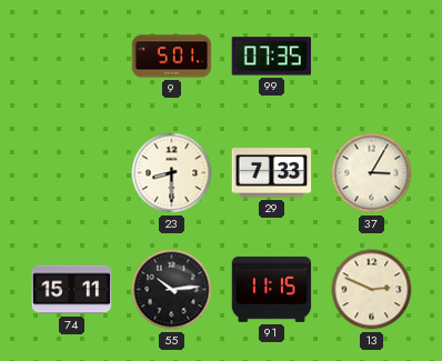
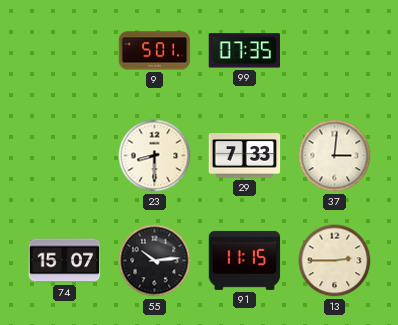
37: 3:05 -> 3:01
74: 15:11 -> 15:07
13: 2:49 -> 2:45
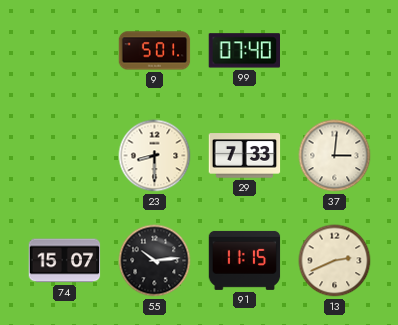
99: 07:35 -> 07:40
13: 2:45 -> 2:41
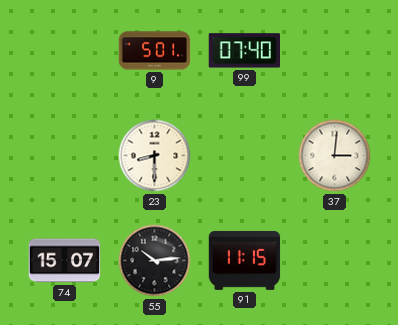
29: 7:33 -> none
13: 2:41 -> none
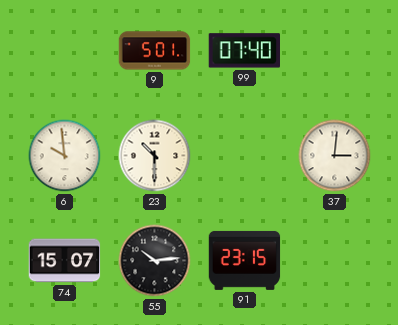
6: none -> 9:59
23: 8:30 -> 10:30
91: 11:15 -> 23:15
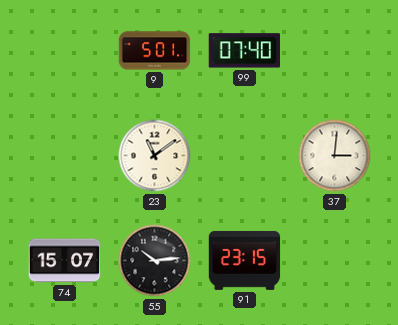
6: 9:59 -> none
23: 10:30 -> 11:09
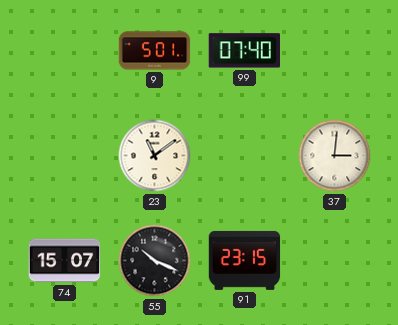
55: 10:14 -> 10:19
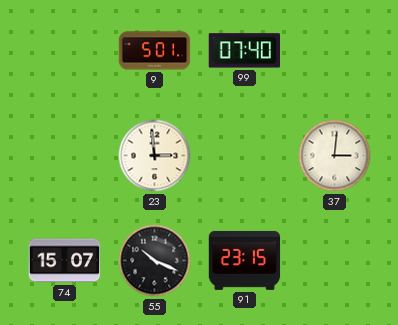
23: 11:09 -> 2:59
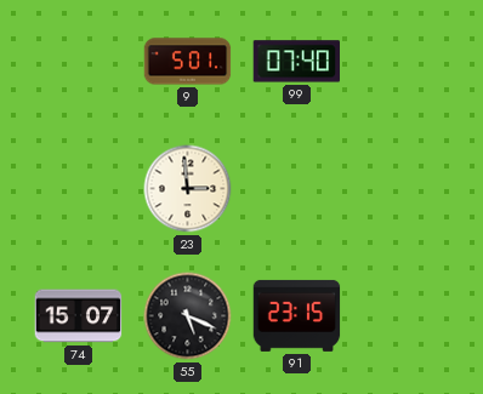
37: 3:01 -> none
55: 10:19 -> 5:19
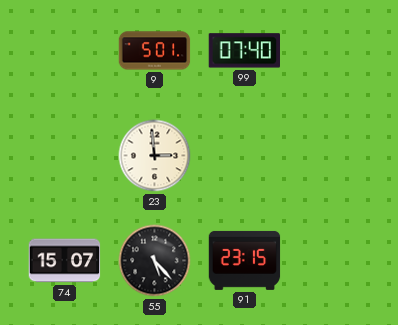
55: 5:19 -> 5:23
